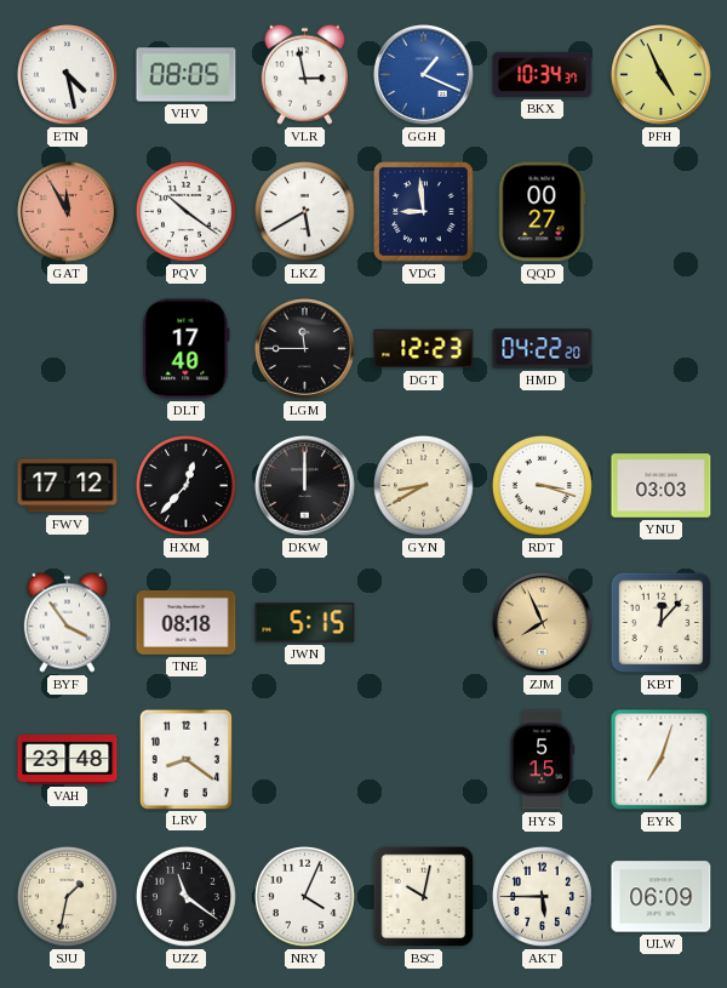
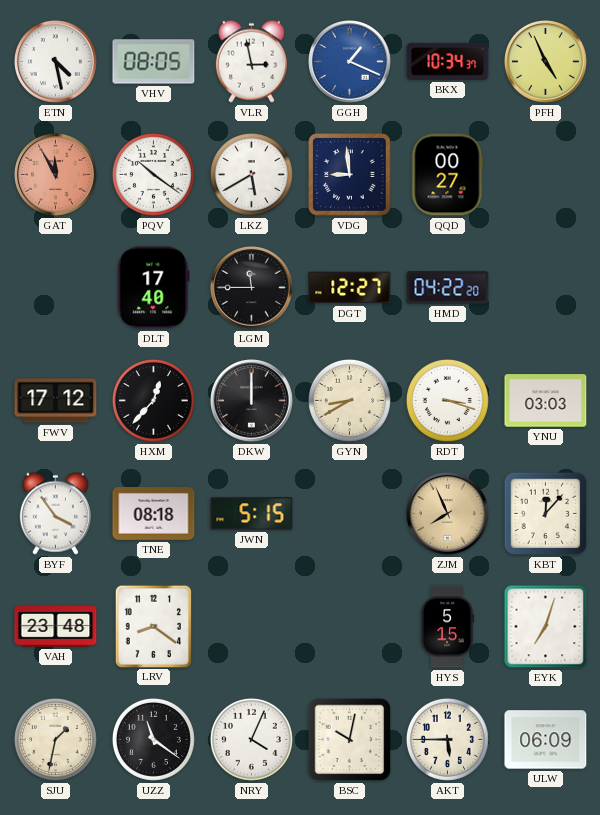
DGT: 12:23 -> 12:27
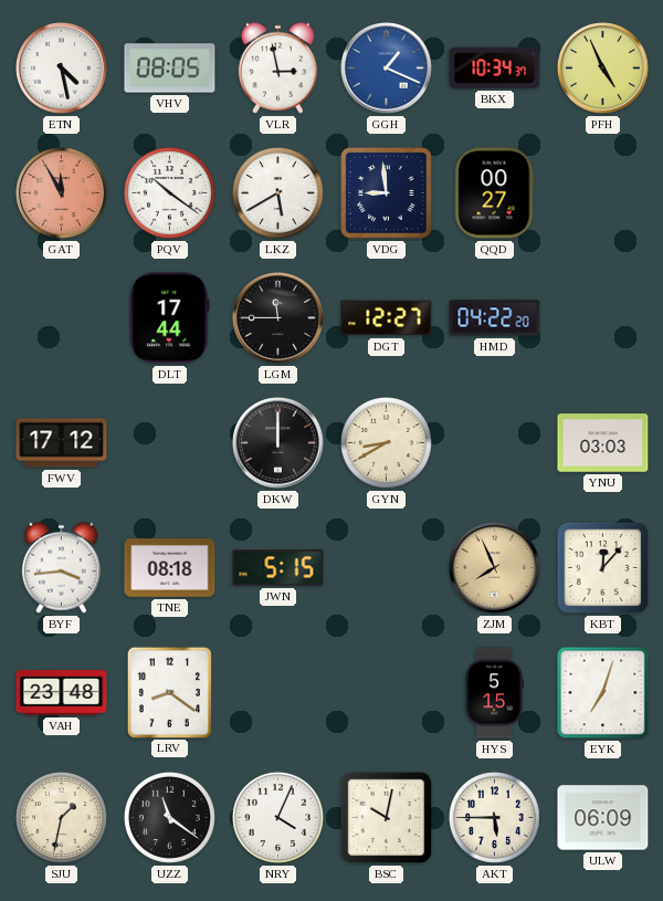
DLT: 17:40 -> 17:44
HXM: 12:37 -> none
RDT: 3:18 -> none
BYF: 3:54 -> 3:44
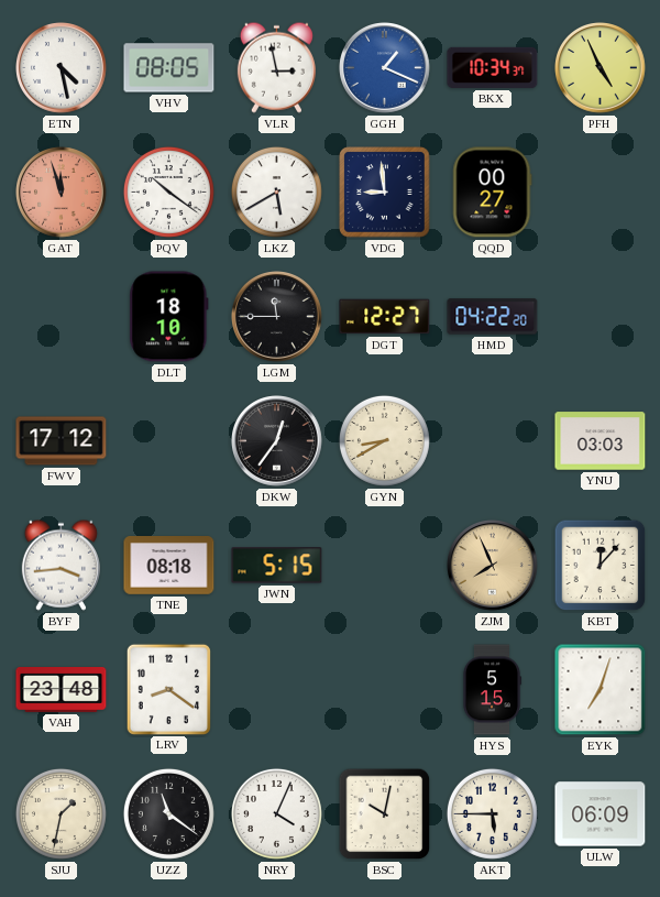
GAT: 11:55 -> 11:57
DLT: 17:44 -> 18:10
DKW: 12:00 -> 12:36
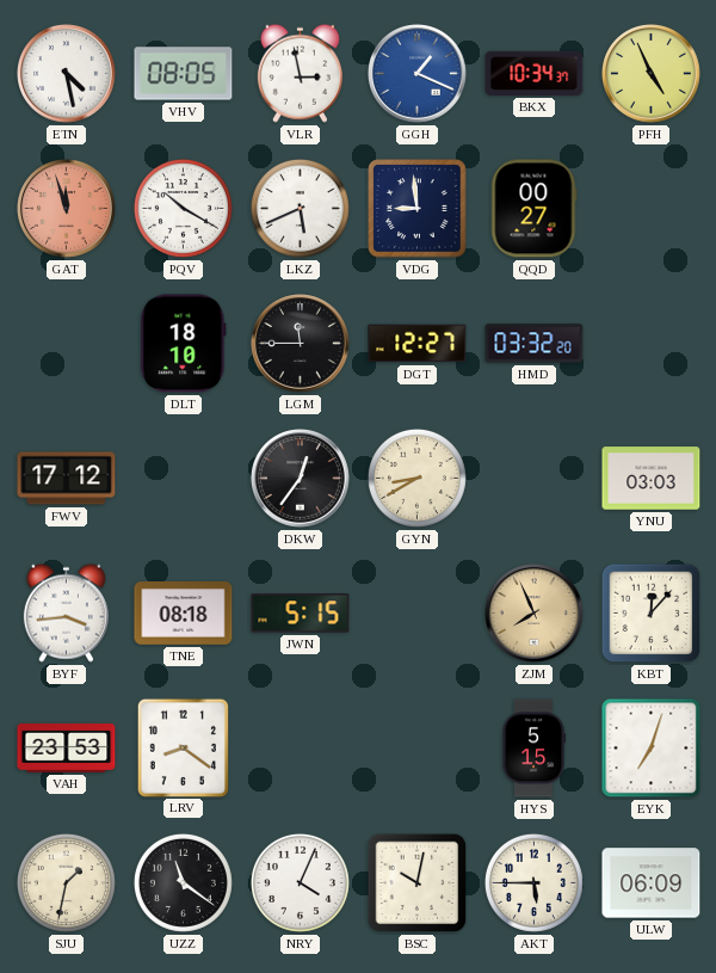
PQV: 10:21 -> 10:20
LKZ: 5:40 -> 5:41
HMD: 04:22 -> 03:32
VAH: 23:48 -> 23:53
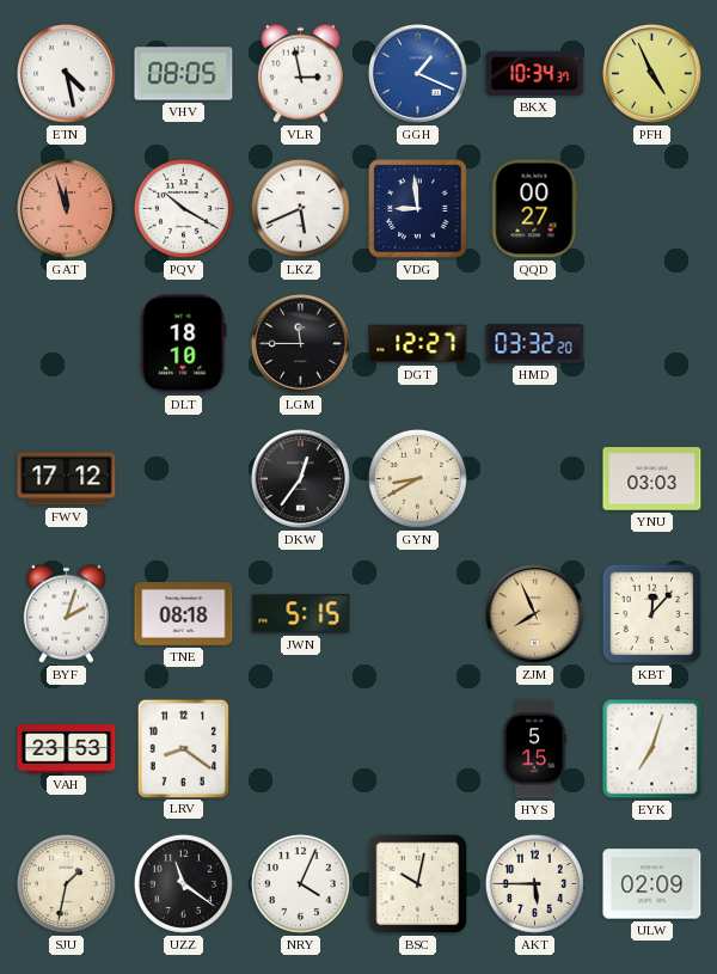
BYF: 3:44 -> 2:03
ULW: 06:09 -> 02:09
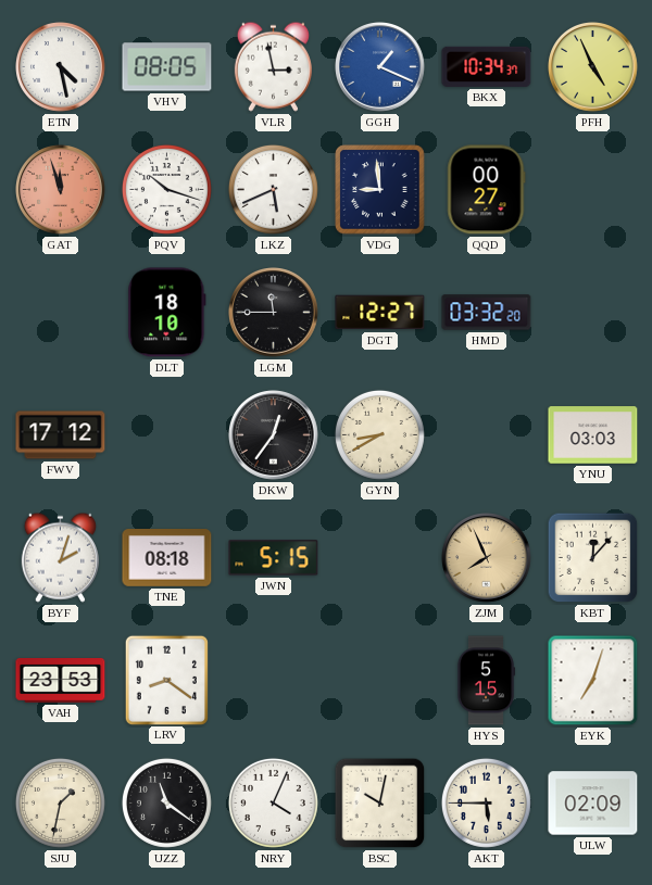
PQV: 10:20 -> 10:18
